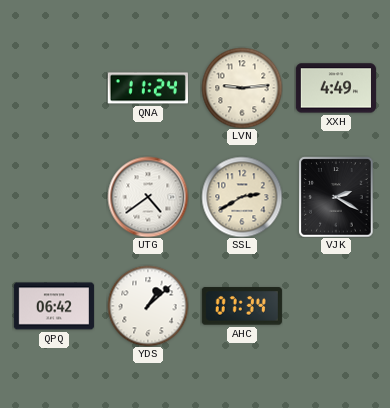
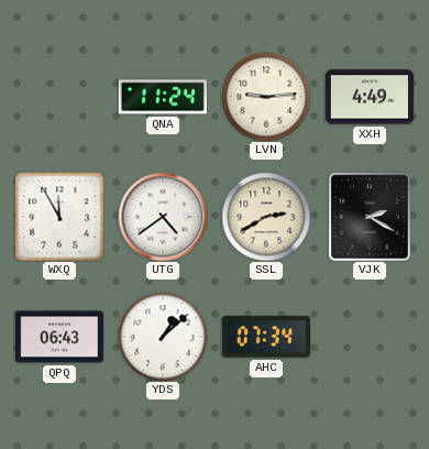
WXQ: none -> 11:55
QPQ: 06:42 -> 06:43
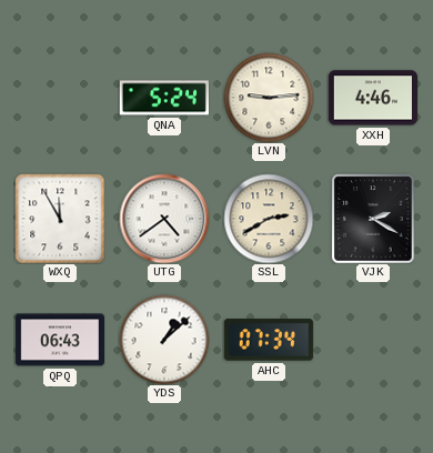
QNA: 11:24 -> 5:24
XXH: 4:49 -> 4:46
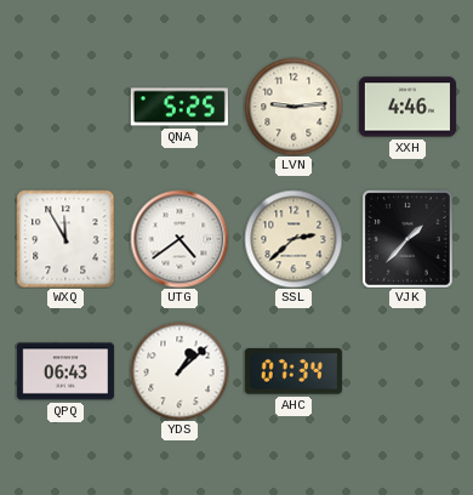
QNA: 5:24 -> 5:25
SSL: 2:40 -> 2:38
VJK: 2:20 -> 1:37
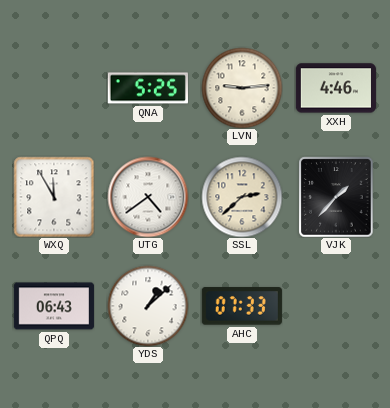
AHC: 07:34 -> 07:33
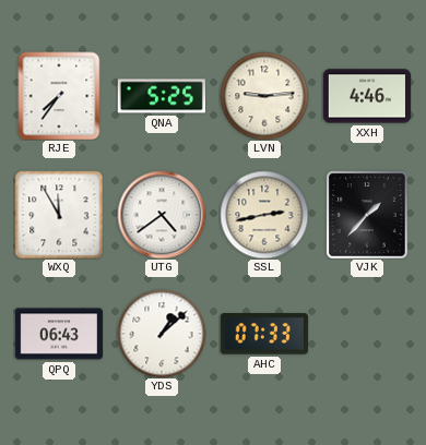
RJE: none -> 7:36
SSL: 2:38 -> 2:43
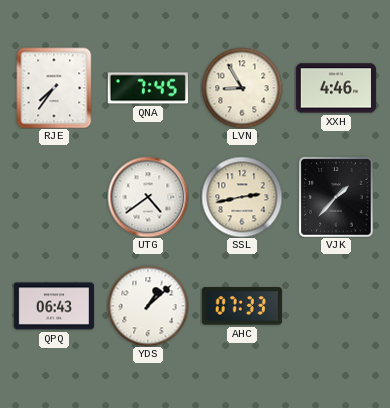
QNA: 5:25 -> 7:45
LVN: 9:14 -> 8:55
WXQ: 11:55 -> none
